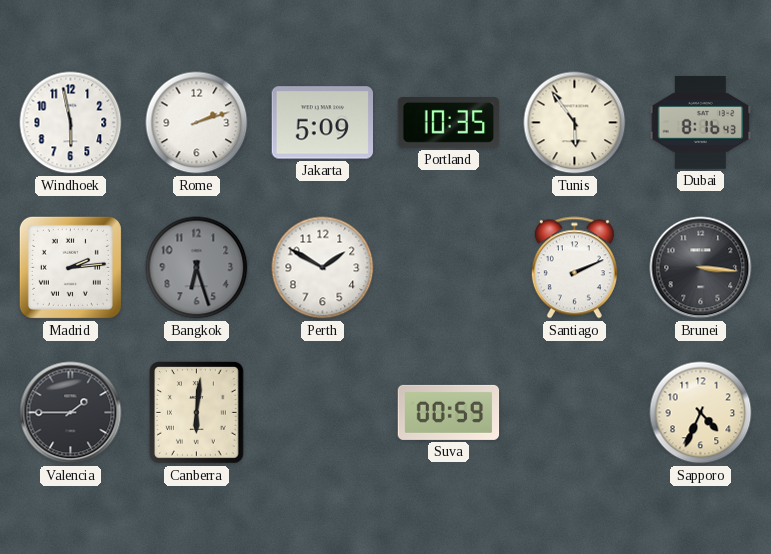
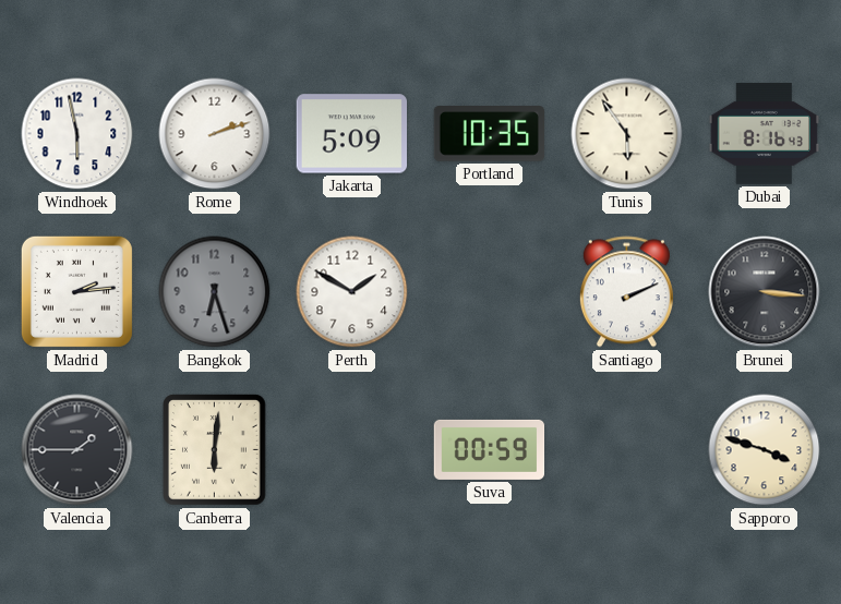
Sapporo: 4:34 -> 3:48
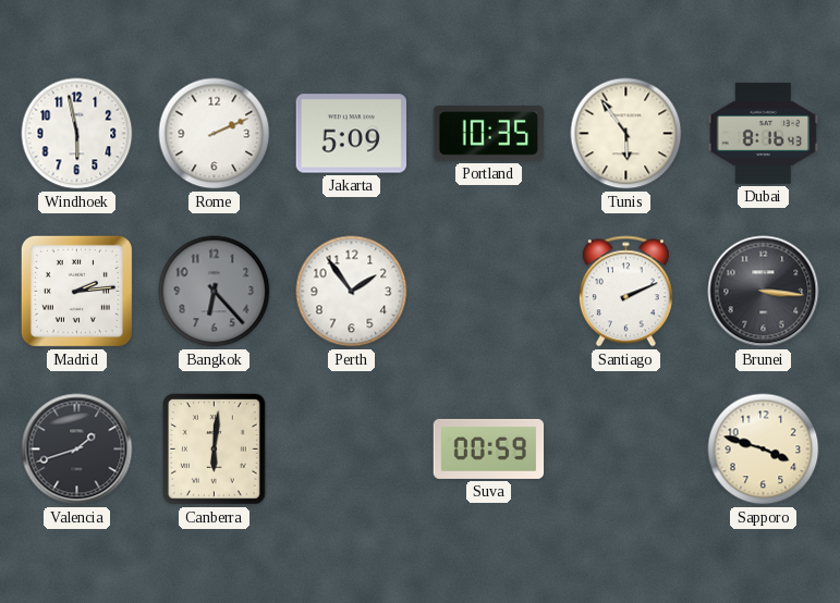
Rome: 2:12 -> 2:11
Bangkok: 6:27 -> 6:23
Perth: 1:50 -> 1:54
Valencia: 1:45 -> 1:42
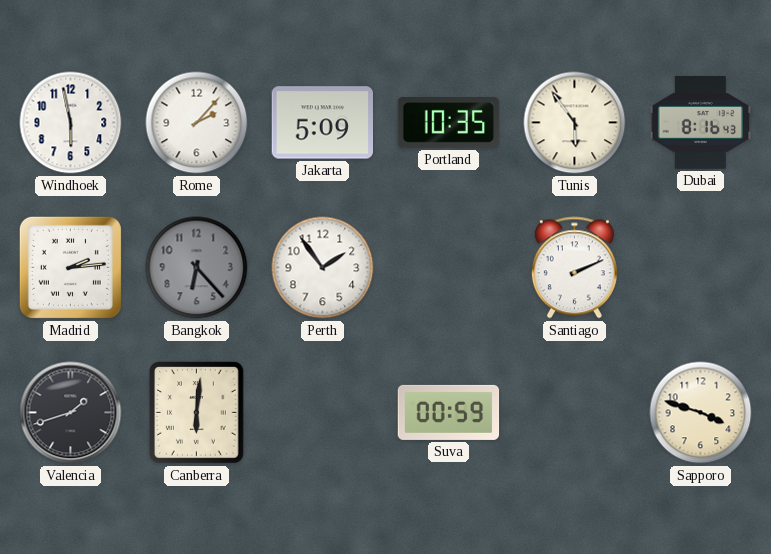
Rome: 2:11 -> 2:07
Brunei: 3:16 -> none
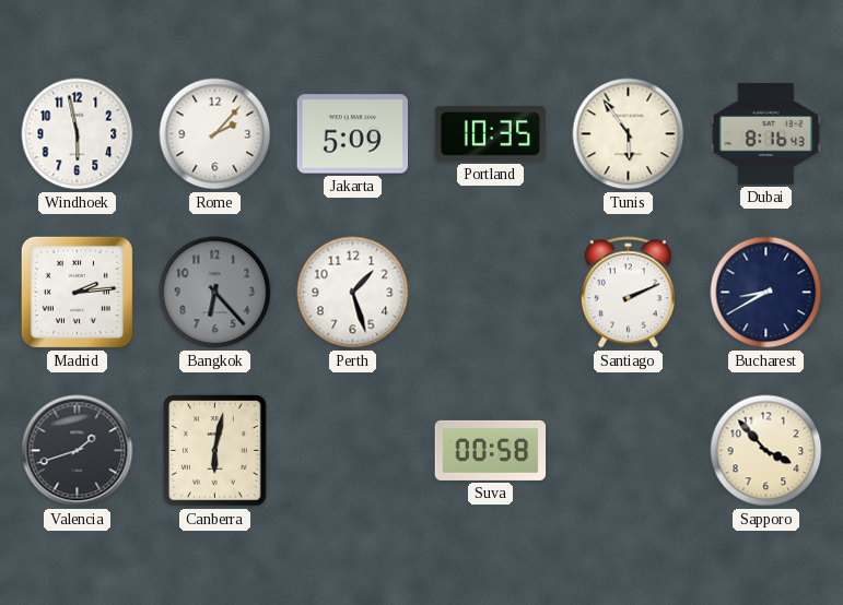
Perth: 1:54 -> 1:27
Bucharest: none -> 8:40
Canberra: 6:01 -> 6:02
Suva: 00:59 -> 00:58
Sapporo: 3:48 -> 3:53
